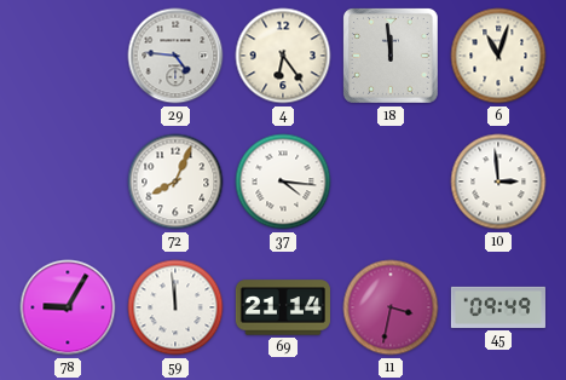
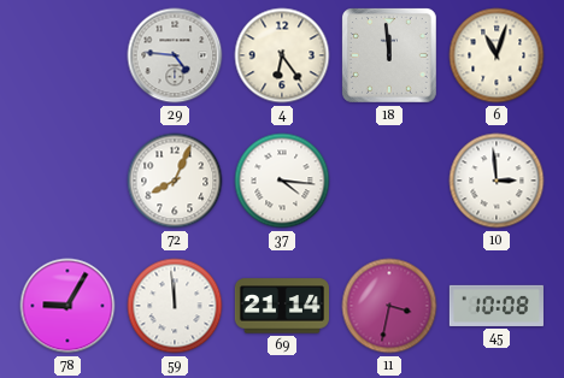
45: 09:49 -> 10:08
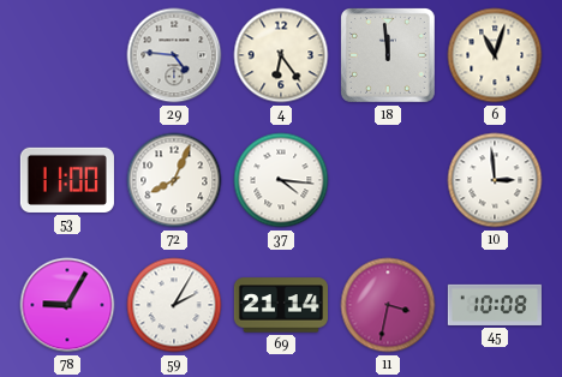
53: none -> 11:00
59: 11:59 -> 2:05
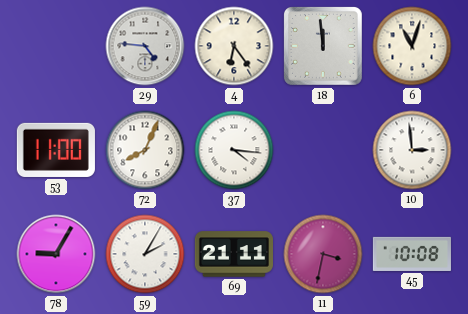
69: 21:14 -> 21:11
